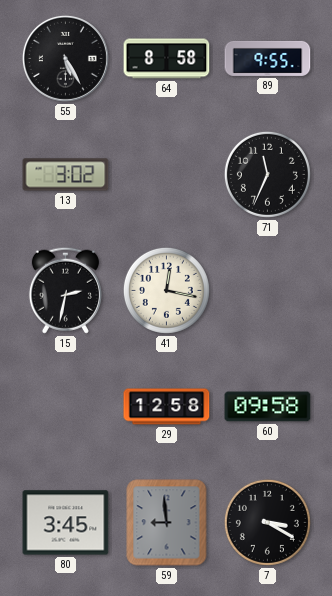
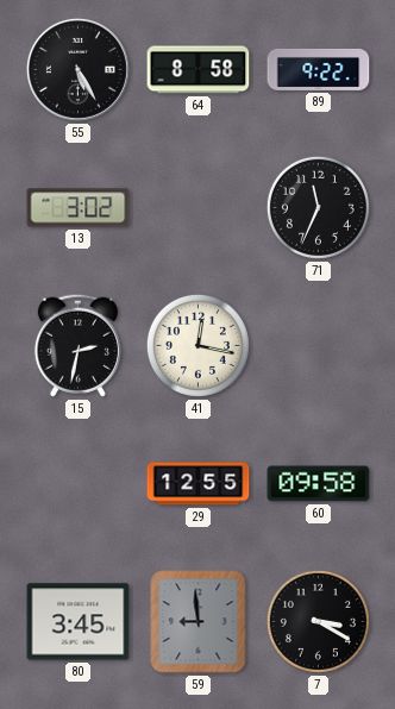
89: 9:55 -> 9:22
29: 12:58 -> 12:55
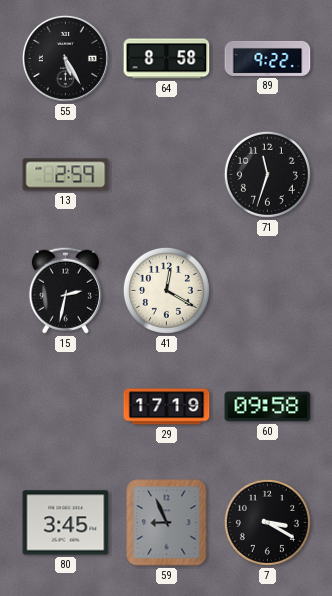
13: 3:02 -> 2:59
71: 11:34 -> 11:33
41: 12:17 -> 12:20
29: 12:55 -> 17:19
59: 8:59 -> 8:56
